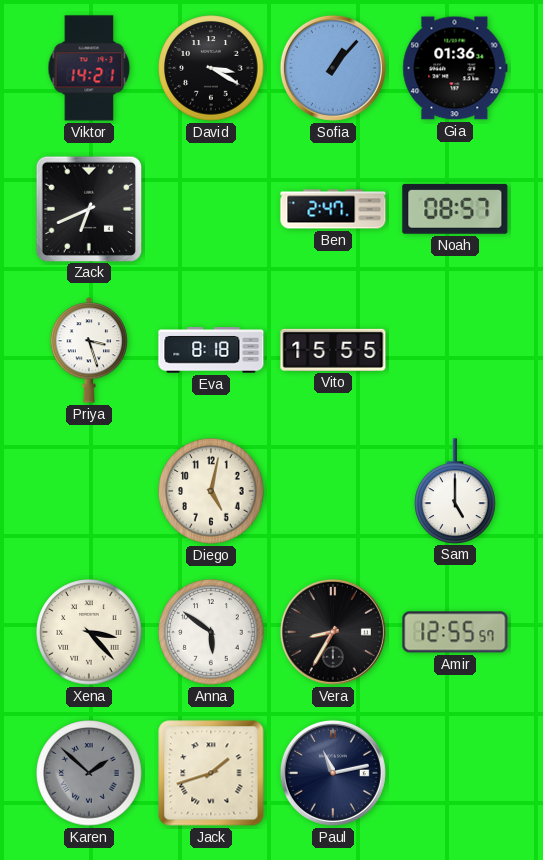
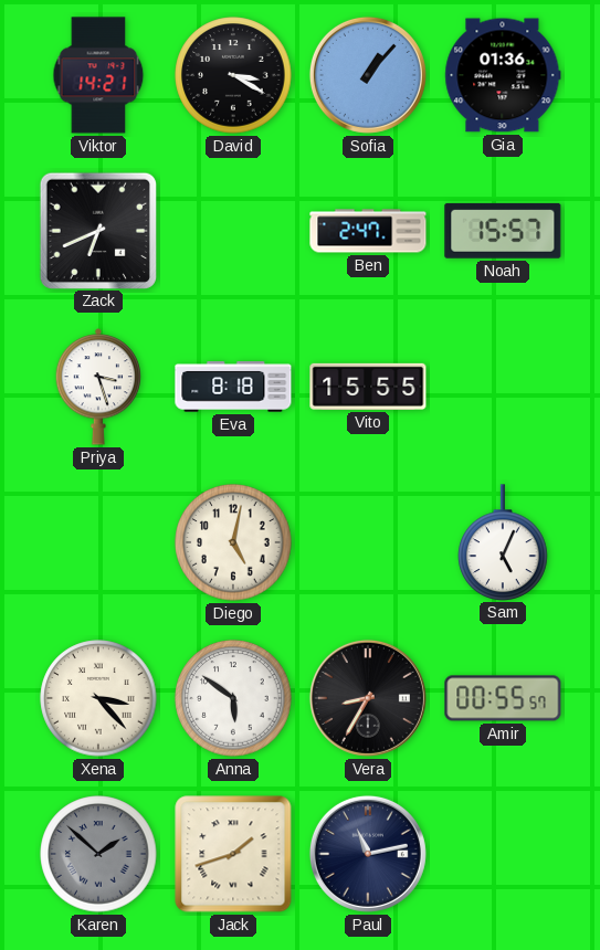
Noah: 08:57 -> 15:57
Sam: 5:00 -> 5:04
Amir: 12:55 -> 00:55
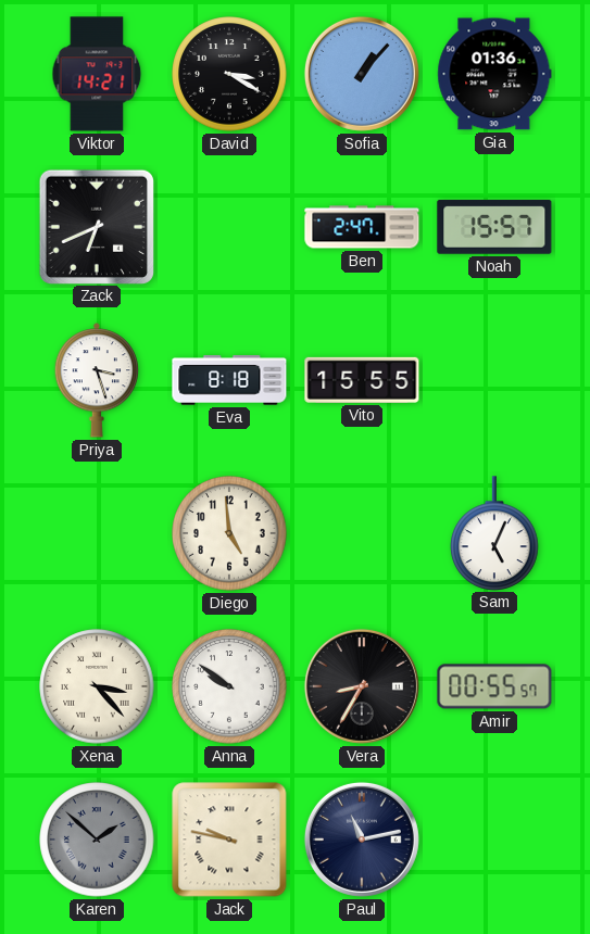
Diego: 5:02 -> 4:59
Anna: 5:51 -> 9:51
Jack: 1:42 -> 9:47
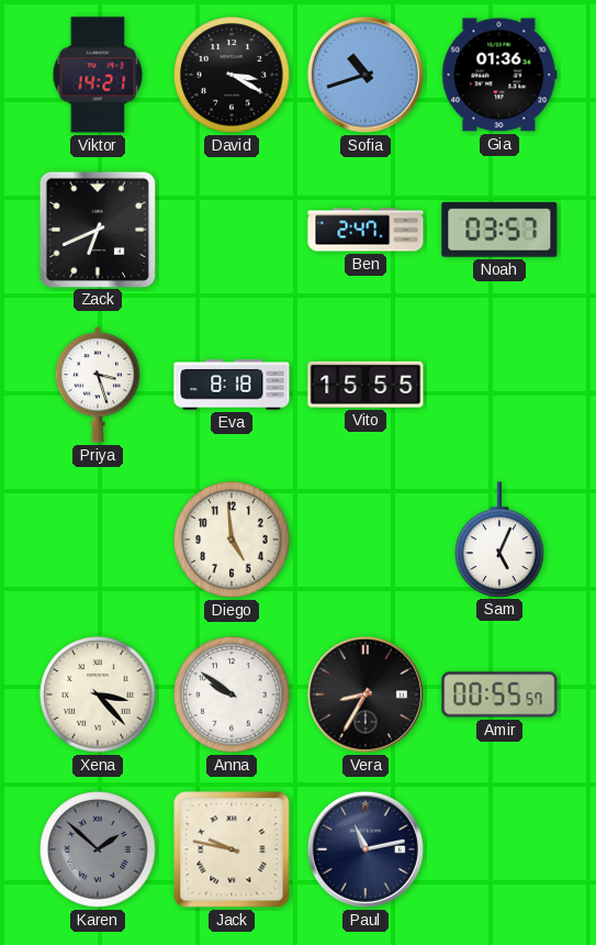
Sofia: 1:07 -> 10:42
Noah: 15:57 -> 03:57
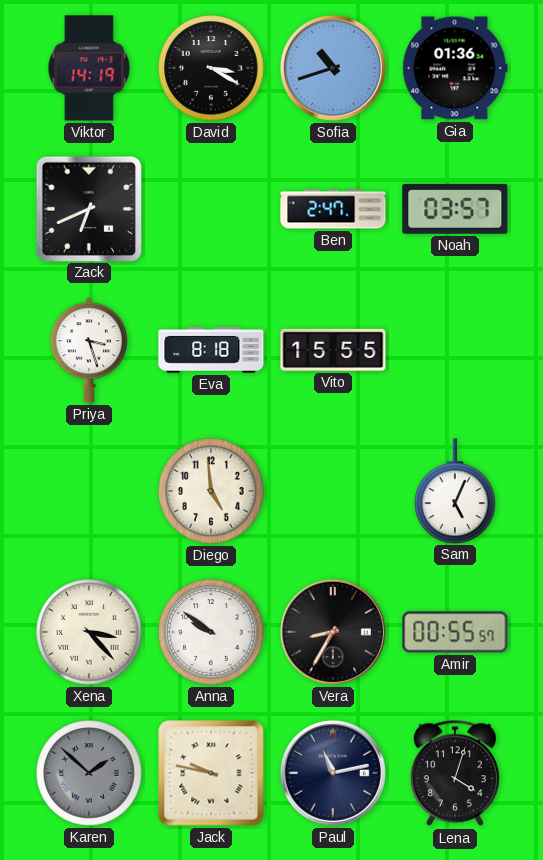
Viktor: 14:21 -> 14:19
Lena: none -> 4:03
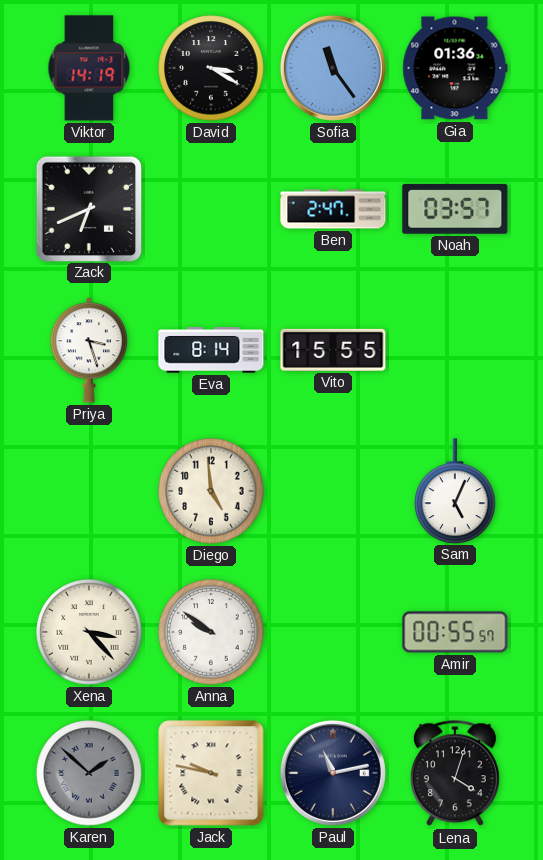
Sofia: 10:42 -> 11:24
Eva: 8:18 -> 8:14
Vera: 8:35 -> none
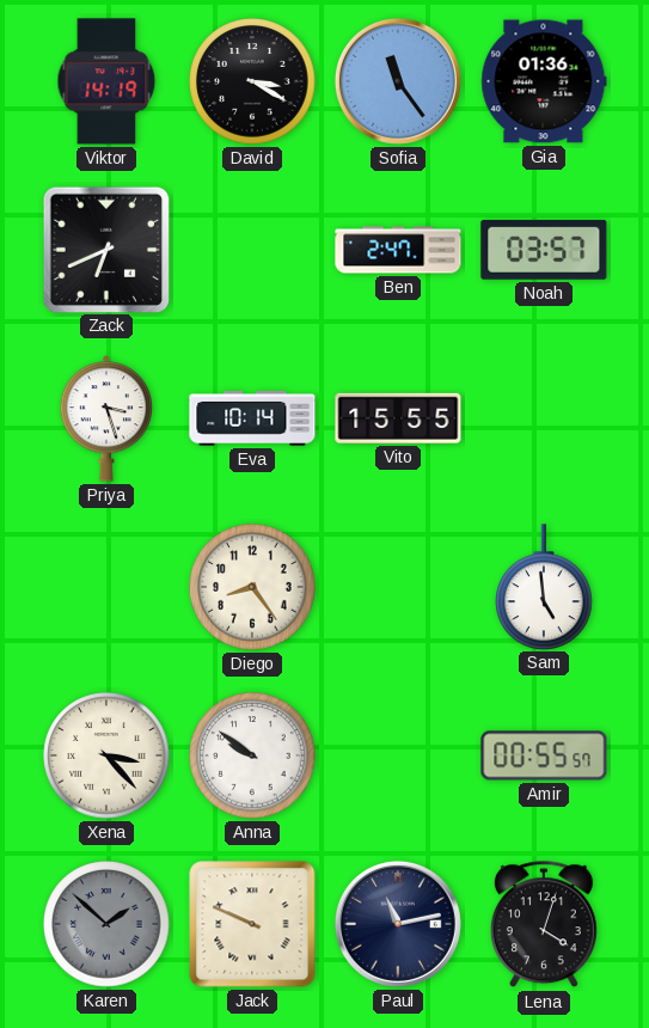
Eva: 8:14 -> 10:14
Diego: 4:59 -> 8:24
Sam: 5:04 -> 4:59
Jack: 9:47 -> 9:49
